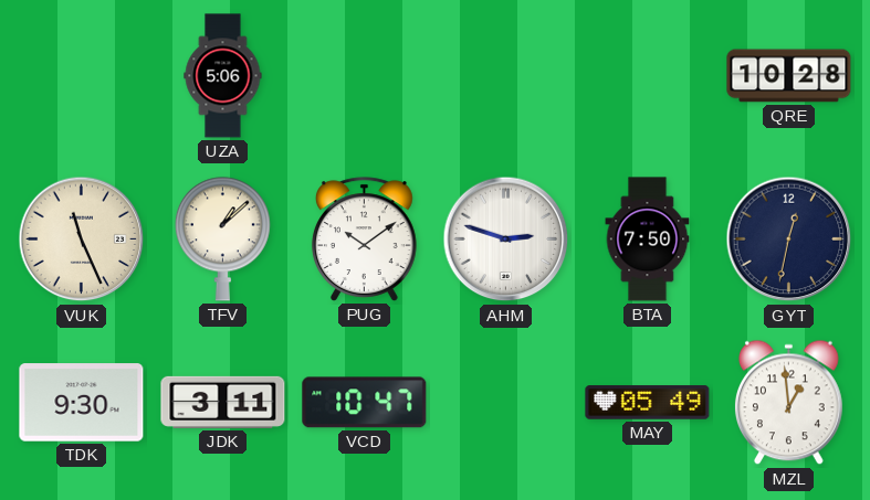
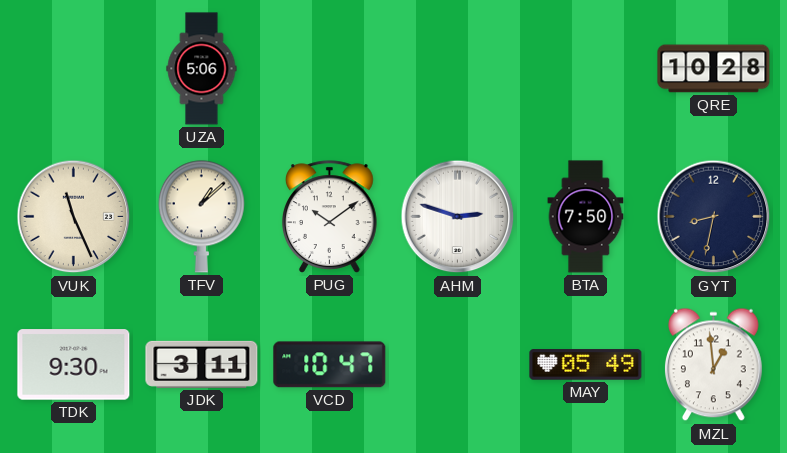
GYT: 12:32 -> 8:32
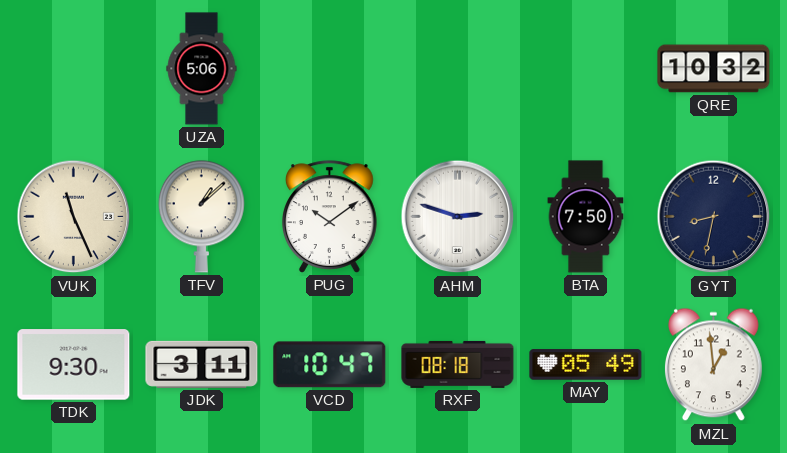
QRE: 10:28 -> 10:32
RXF: none -> 08:18
